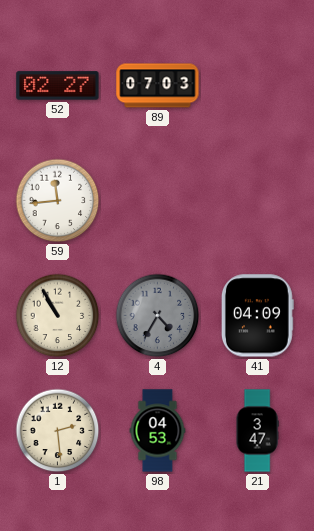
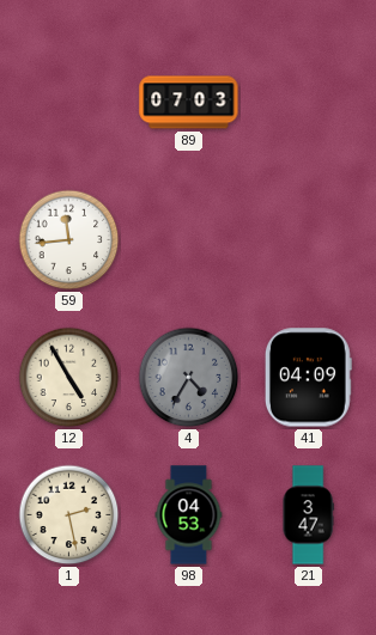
52: 02:27 -> none
12: 10:55 -> 4:55
1: 2:29 -> 2:28
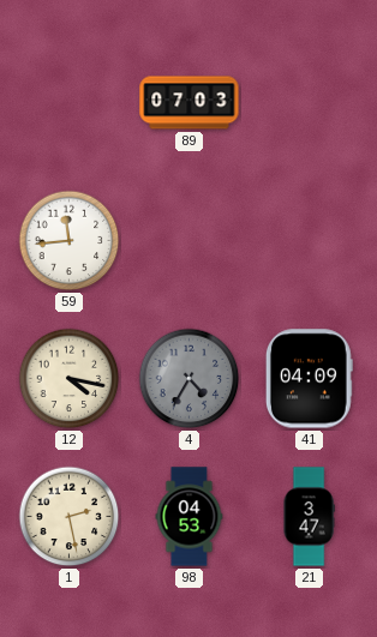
12: 4:55 -> 4:17
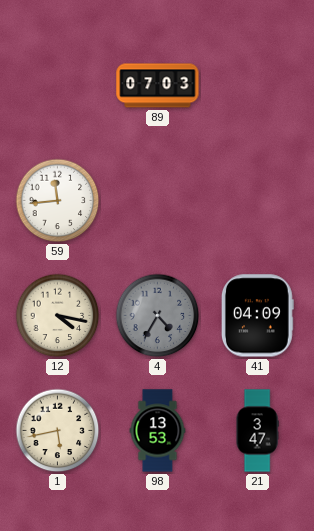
1: 2:28 -> 5:43
98: 04:53 -> 13:53
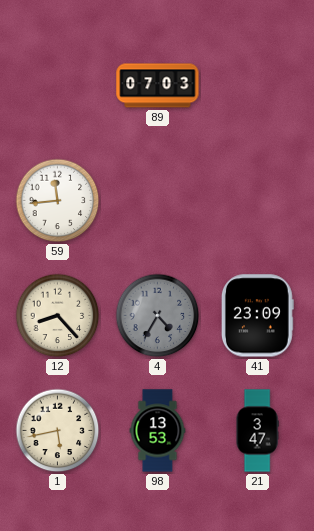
12: 4:17 -> 8:23
41: 04:09 -> 23:09
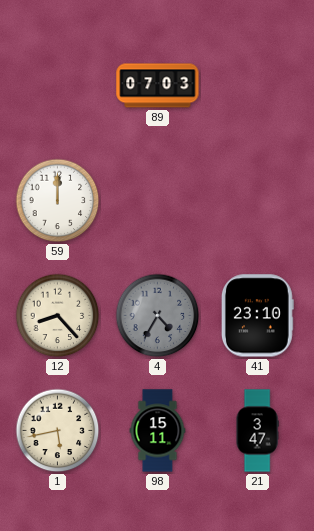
59: 11:44 -> 12:00
41: 23:09 -> 23:10
98: 13:53 -> 15:11
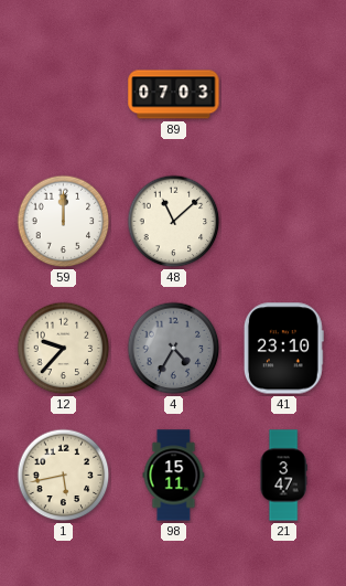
48: none -> 11:08
12: 8:23 -> 9:37
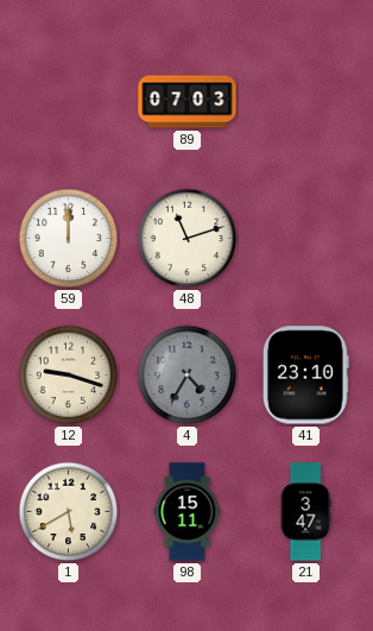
48: 11:08 -> 11:12
12: 9:37 -> 9:18
1: 5:43 -> 5:40
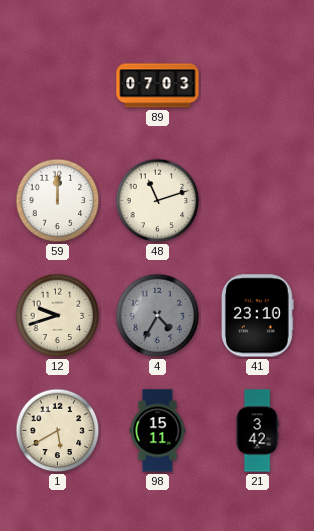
12: 9:18 -> 9:42
21: 3:47 -> 3:42
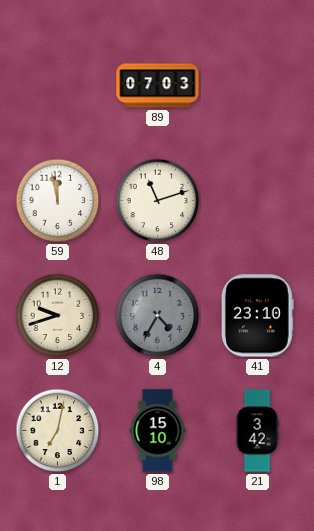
59: 12:00 -> 11:58
1: 5:40 -> 7:02
98: 15:11 -> 15:10
